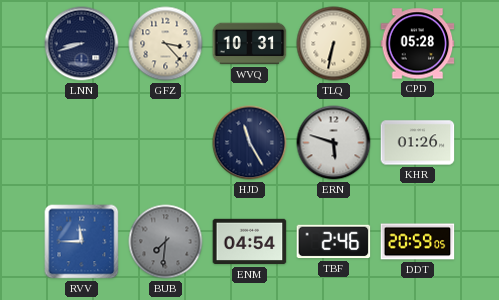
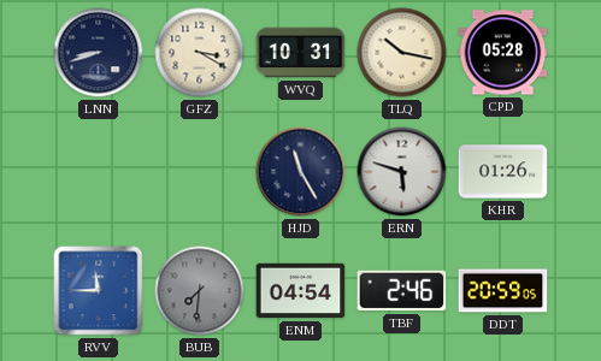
GFZ: 3:23 -> 3:20
TLQ: 6:32 -> 10:17
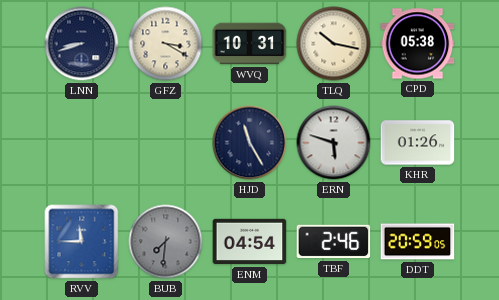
CPD: 05:28 -> 05:38
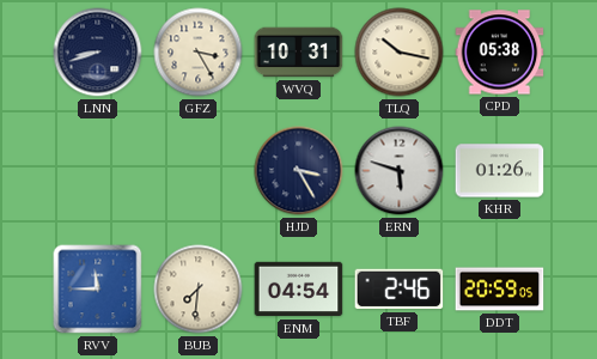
GFZ: 3:20 -> 3:25
HJD: 11:25 -> 3:25
BUB dial: grey -> cream
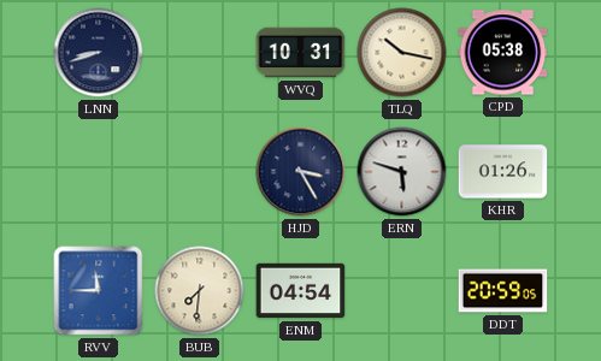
GFZ: 3:25 -> none
TBF: 2:46 -> none
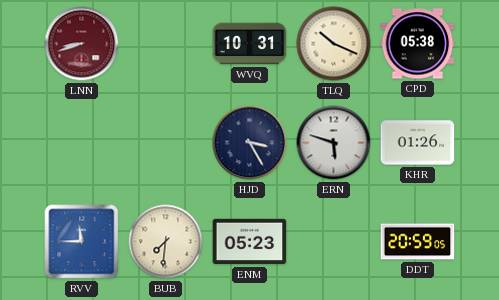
LNN dial: navy -> burgundy
TLQ: 10:17 -> 10:19
ENM: 04:54 -> 05:23
